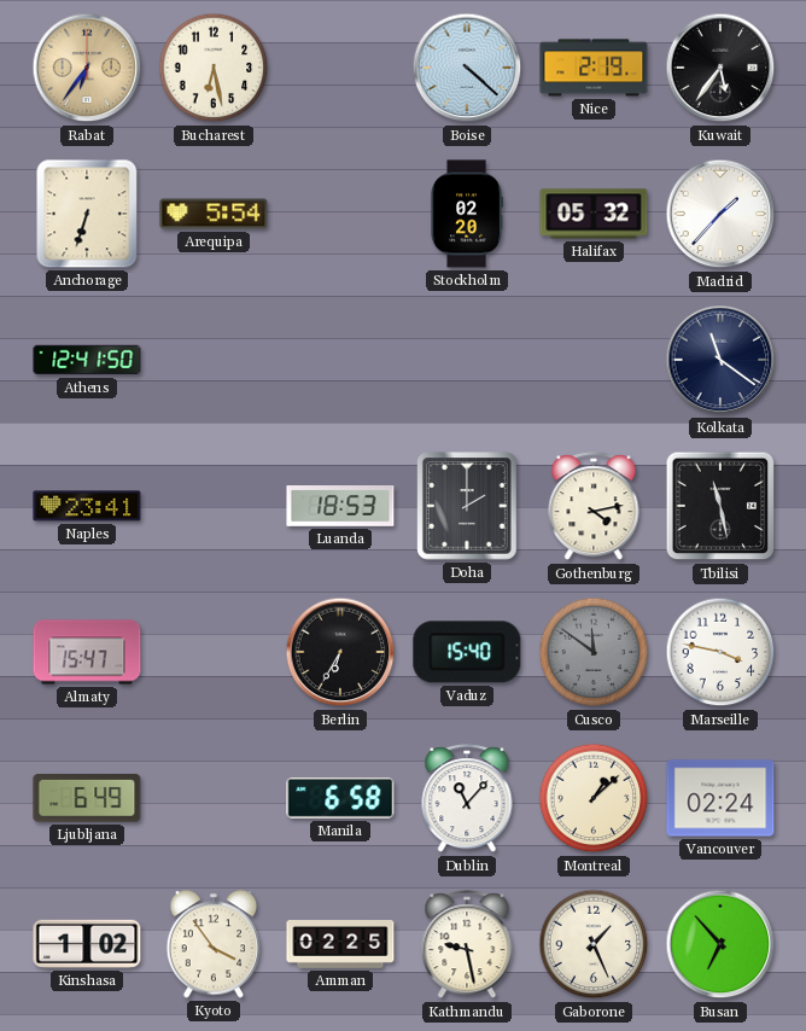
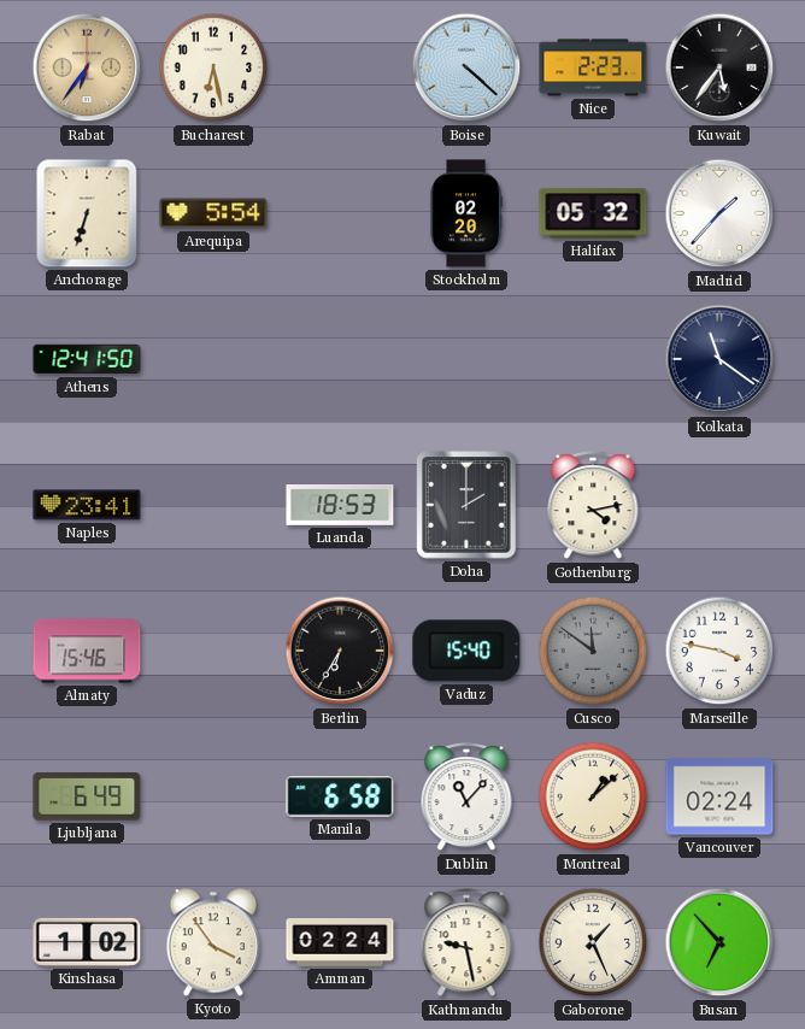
Nice: 2:19 -> 2:23
Tbilisi: 11:28 -> none
Almaty: 15:47 -> 15:46
Amman: 02:25 -> 02:24
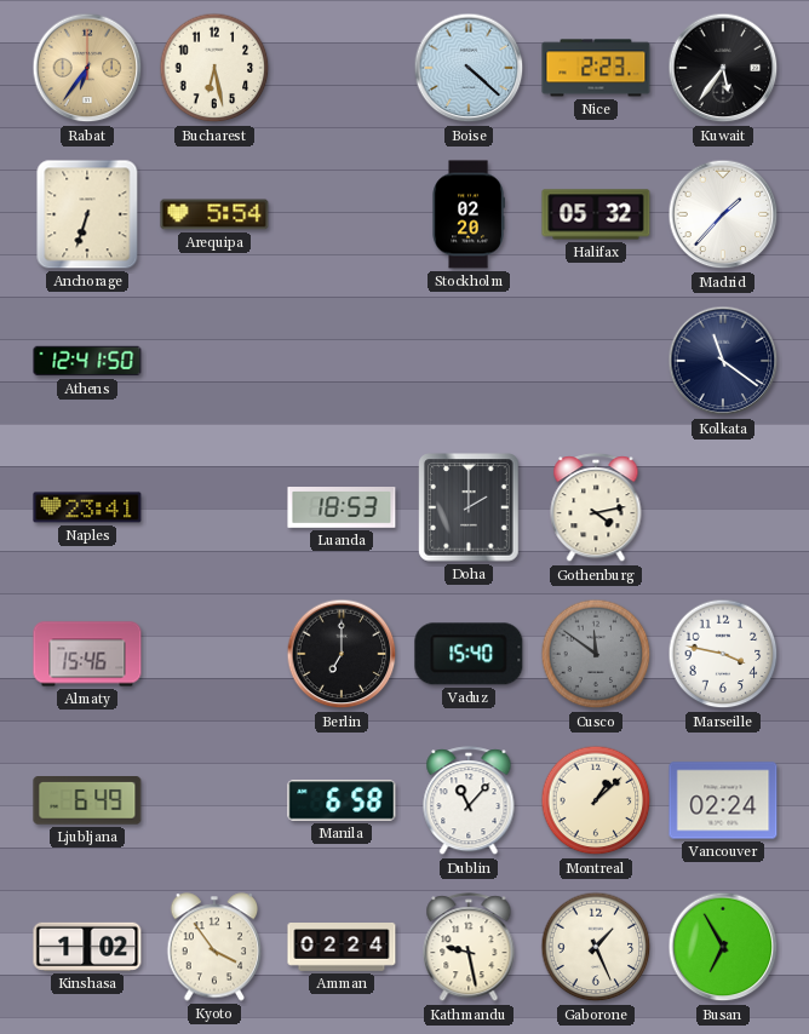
Berlin: 6:35 -> 7:00
Busan: 6:53 -> 6:55
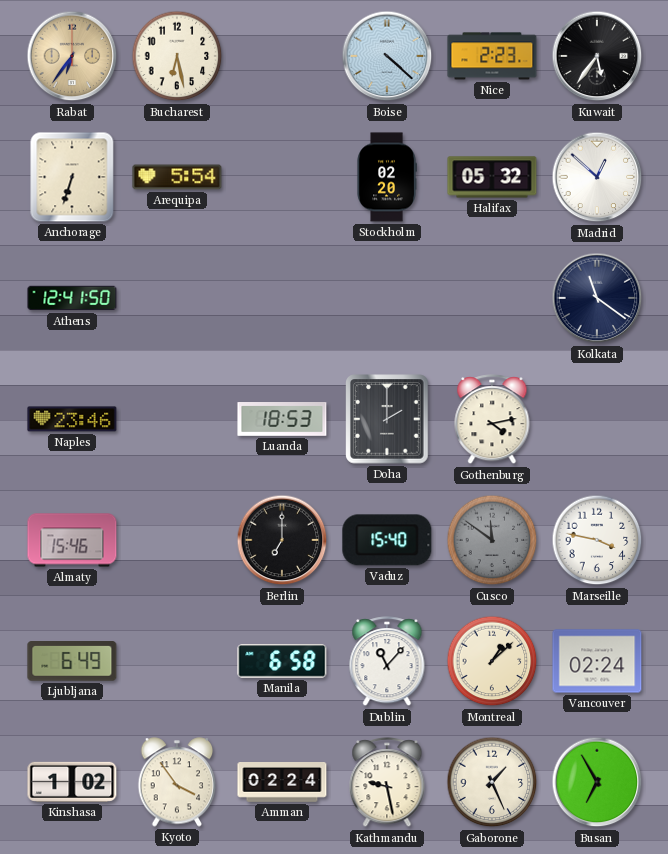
Madrid: 1:37 -> 12:52
Naples: 23:41 -> 23:46
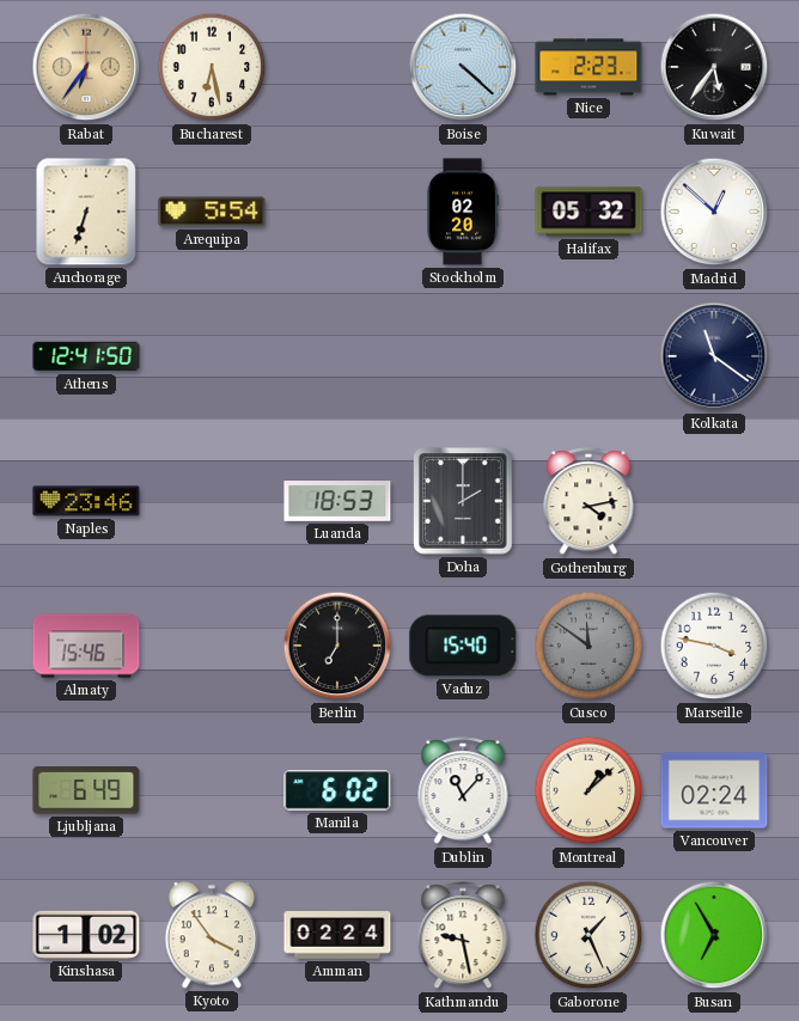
Manila: 6:58 -> 6:02
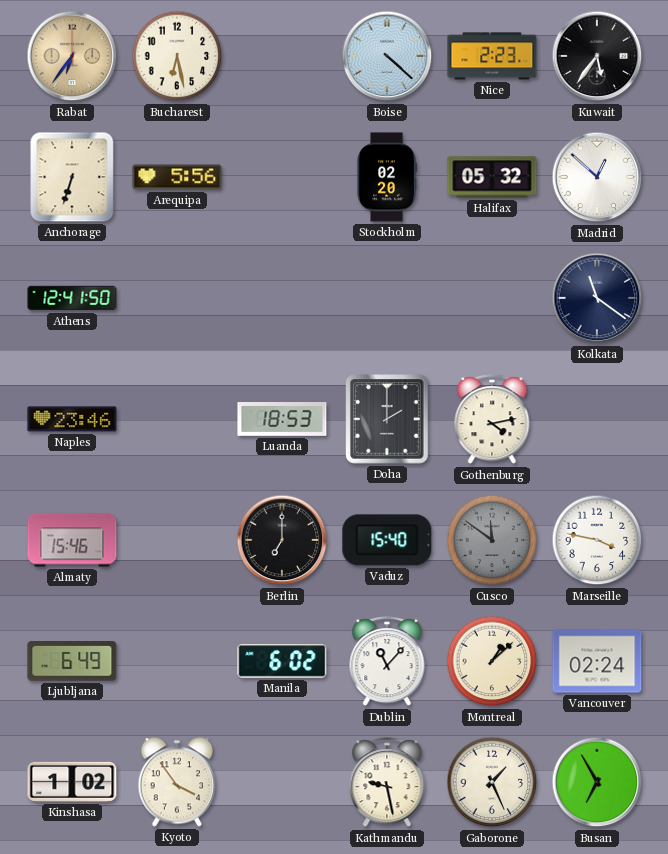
Arequipa: 5:54 -> 5:56
Amman: 02:24 -> none
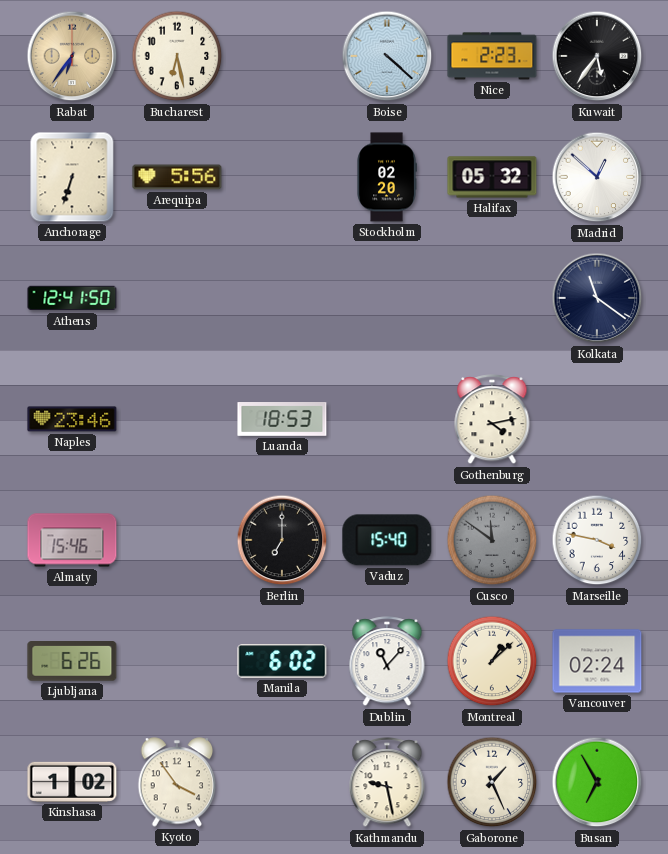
Doha: 2:00 -> none
Ljubljana: 6:49 -> 6:26
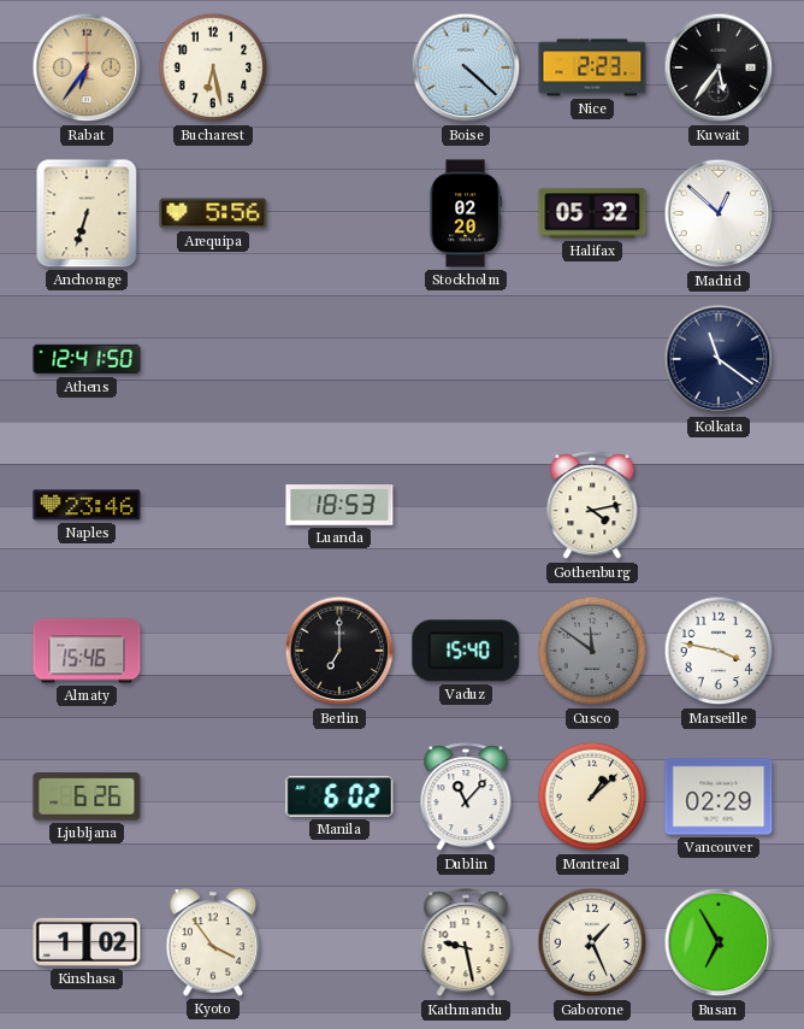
Vancouver: 02:24 -> 02:29
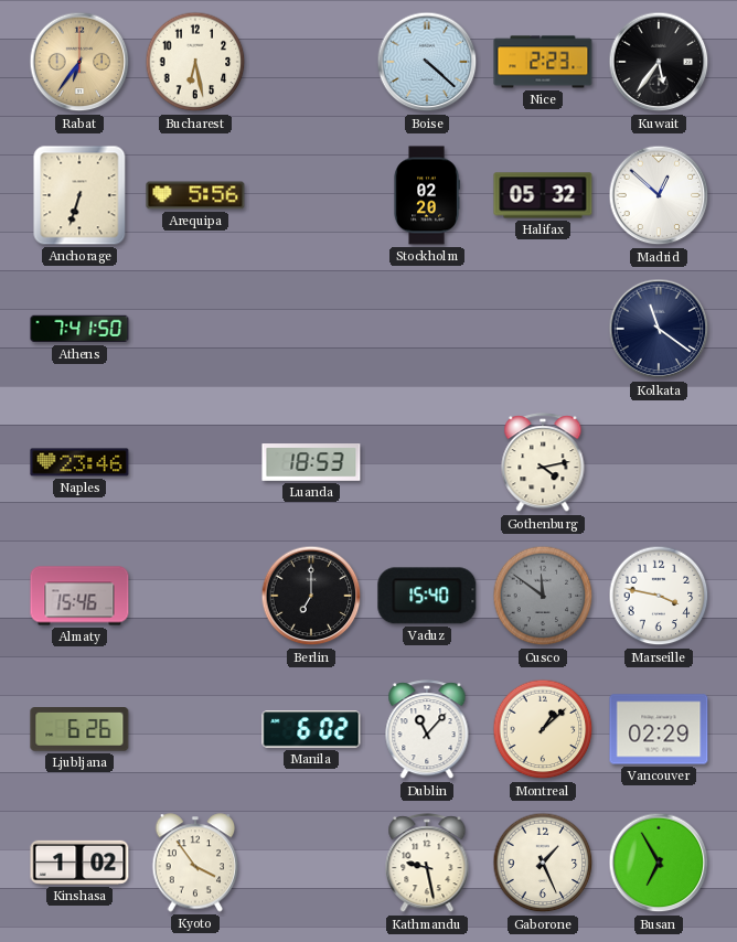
Athens: 12:41 -> 7:41
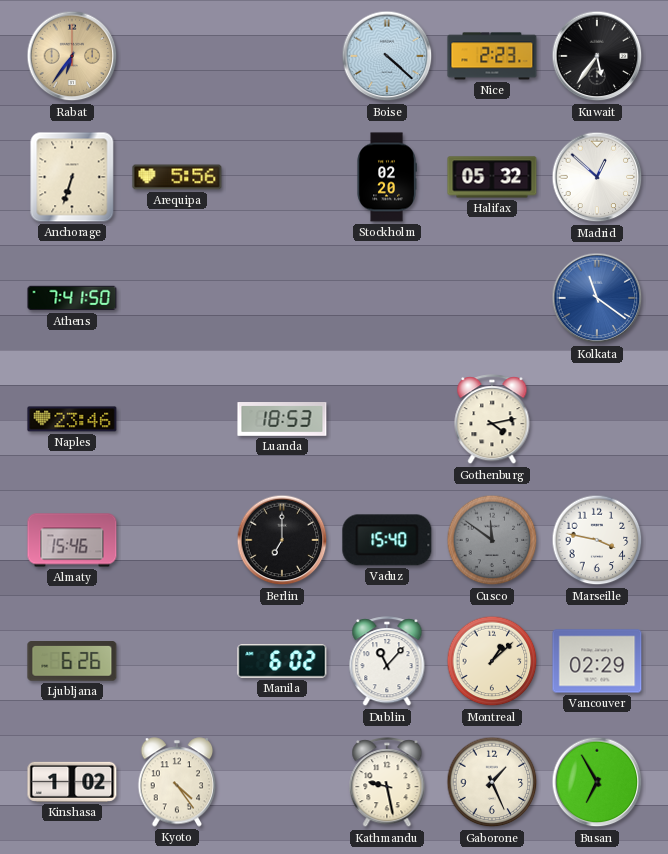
Bucharest: 6:28 -> none
Kolkata dial: navy -> blue
Kyoto: 3:54 -> 4:24
